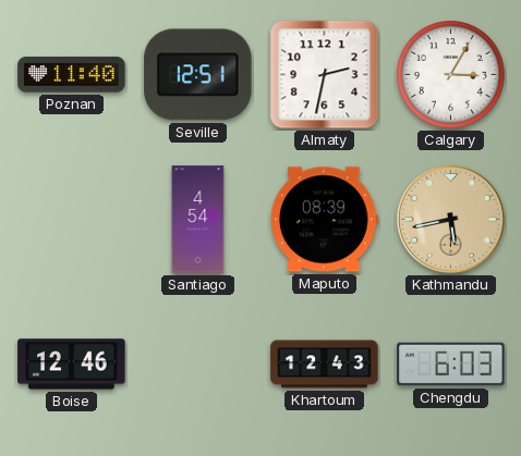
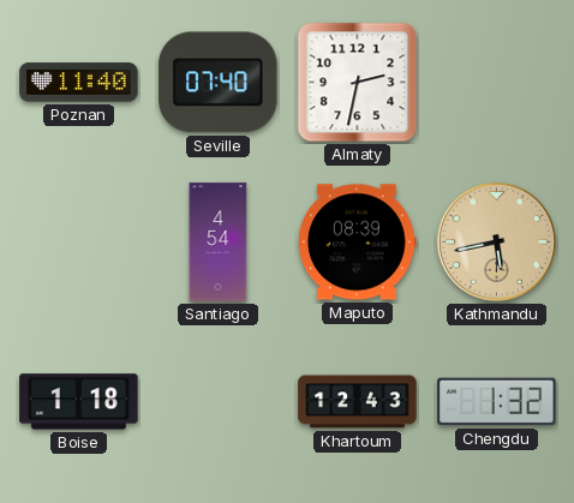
Seville: 12:51 -> 07:40
Calgary: 3:05 -> none
Boise: 12:46 -> 1:18
Chengdu: 6:03 -> 1:32
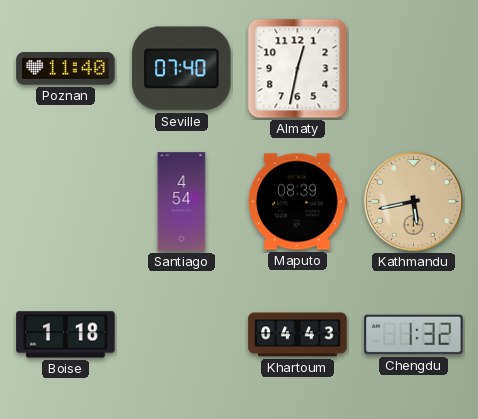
Almaty: 2:32 -> 12:32
Khartoum: 12:43 -> 04:43
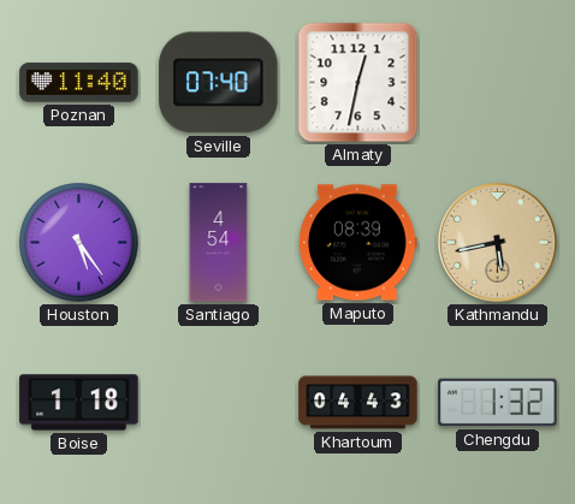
Houston: none -> 5:24
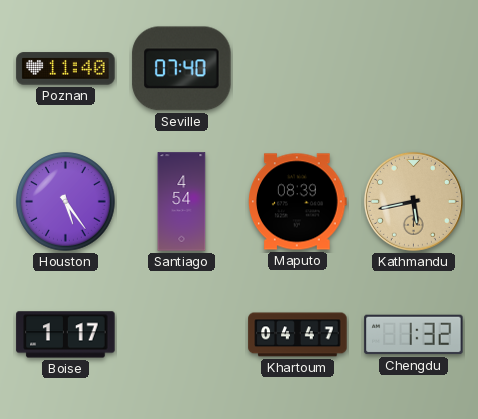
Almaty: 12:32 -> none
Boise: 1:18 -> 1:17
Khartoum: 04:43 -> 04:47
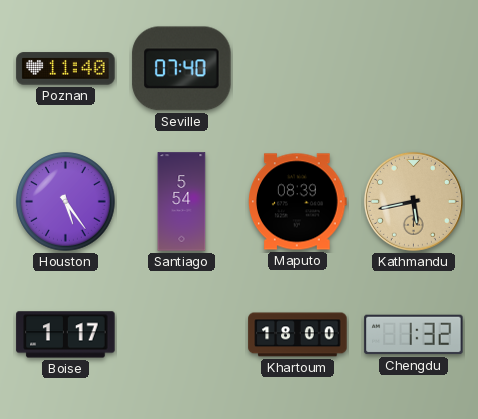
Santiago: 4:54 -> 5:54
Khartoum: 04:47 -> 18:00
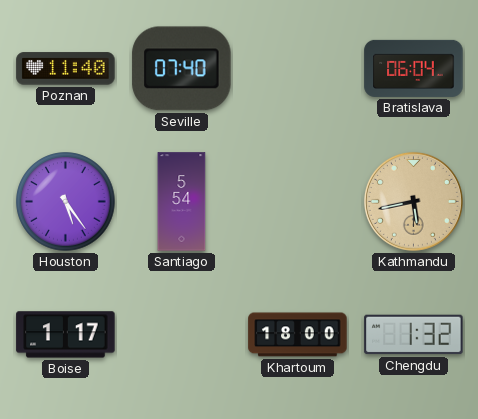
Bratislava: none -> 06:04
Maputo: 08:39 -> none
